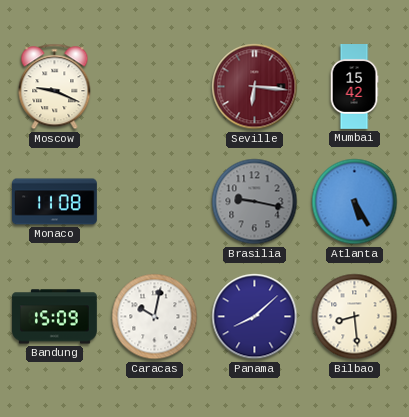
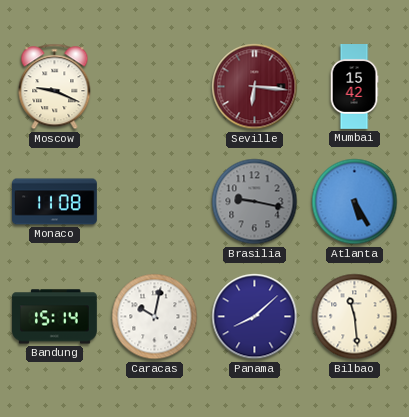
Bandung: 15:09 -> 15:14
Bilbao: 8:29 -> 11:29
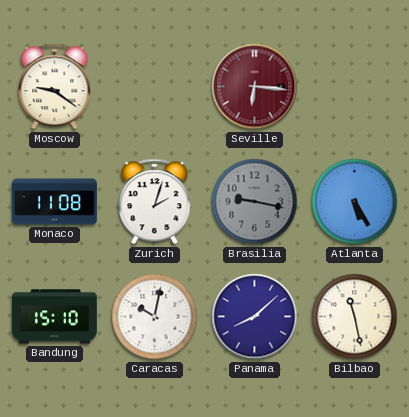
Moscow: 9:19 -> 9:21
Mumbai: 15:42 -> none
Zurich: none -> 2:03
Bandung: 15:14 -> 15:10
Bilbao: 11:29 -> 11:28
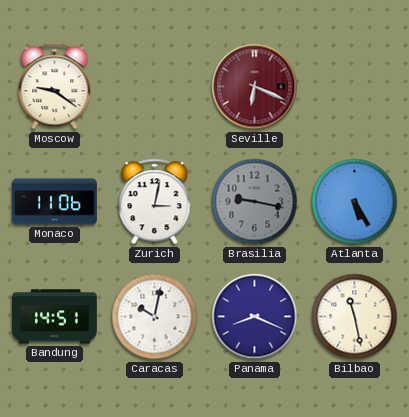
Seville: 6:16 -> 6:19
Monaco: 11:08 -> 11:06
Zurich: 2:03 -> 3:02
Bandung: 15:10 -> 14:51
Panama: 8:08 -> 8:19
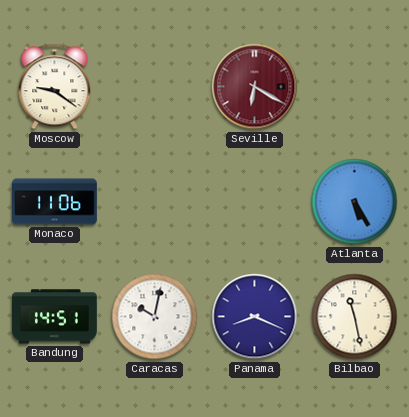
Seville: 6:19 -> 6:20
Zurich: 3:02 -> none
Brasilia: 9:17 -> none
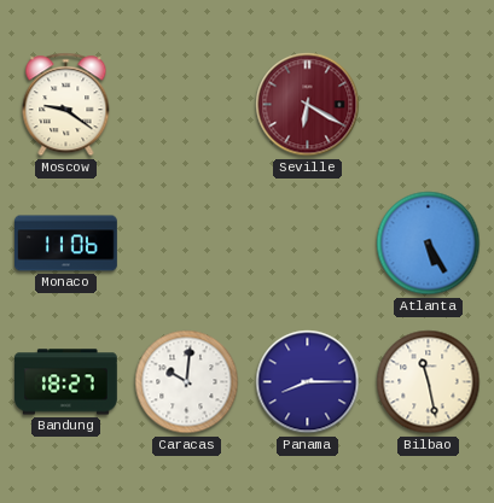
Bandung: 14:51 -> 18:27
Caracas: 10:02 -> 10:01
Panama: 8:19 -> 8:15
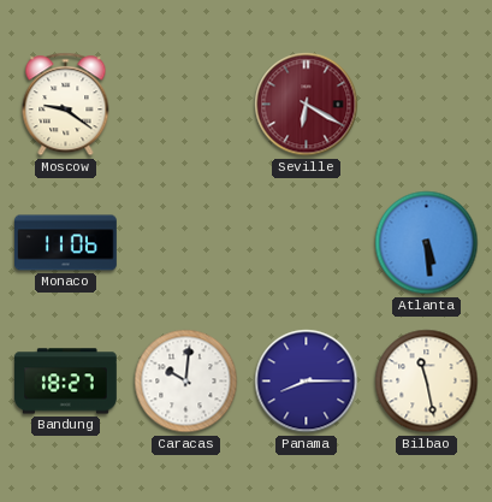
Atlanta: 5:25 -> 5:29
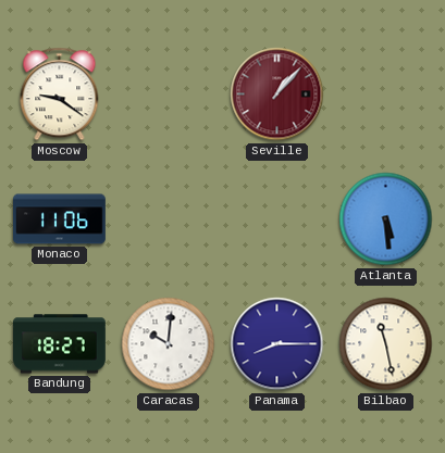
Seville: 6:20 -> 1:07
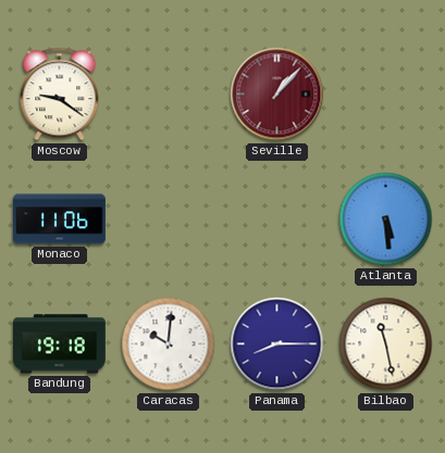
Bandung: 18:27 -> 19:18
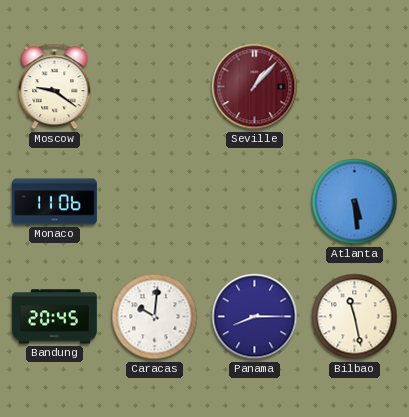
Bandung: 19:18 -> 20:45
